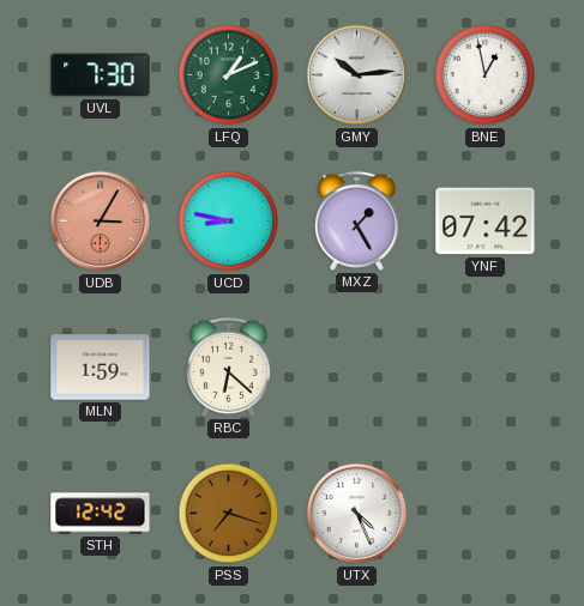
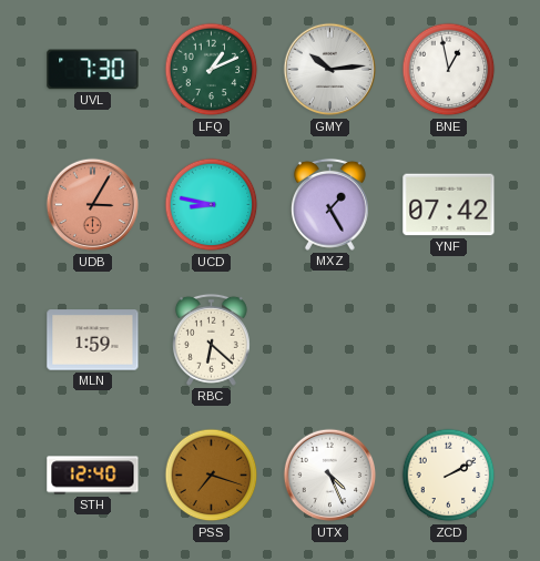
STH: 12:42 -> 12:40
ZCD: none -> 2:10
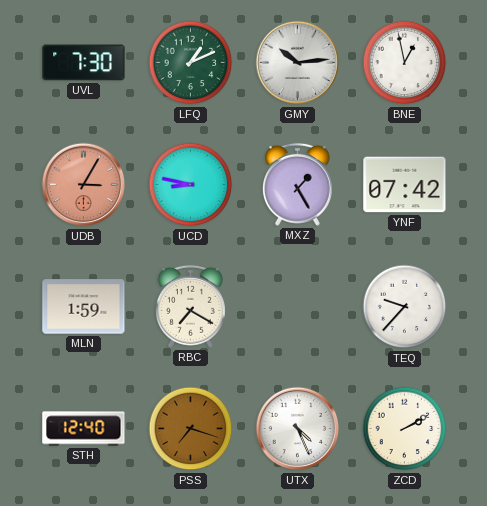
RBC: 6:22 -> 7:20
TEQ: none -> 9:37
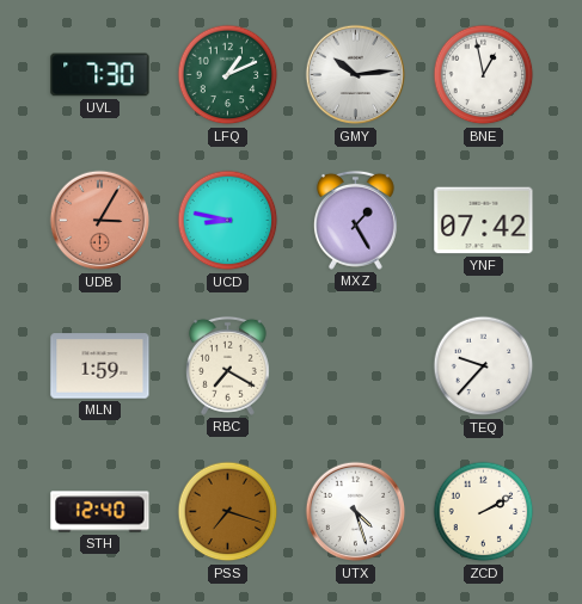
UTX: 4:26 -> 4:27
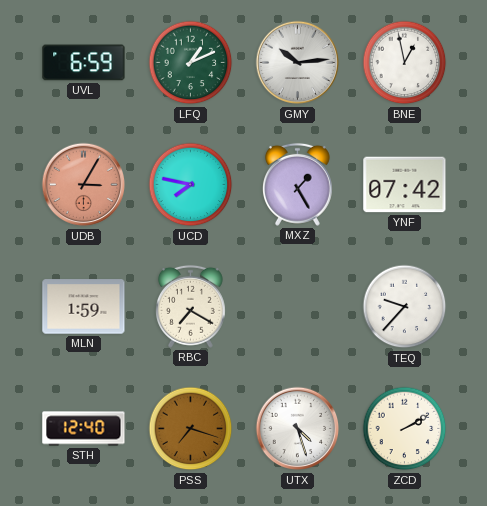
UVL: 7:30 -> 6:59
UCD: 8:47 -> 7:47
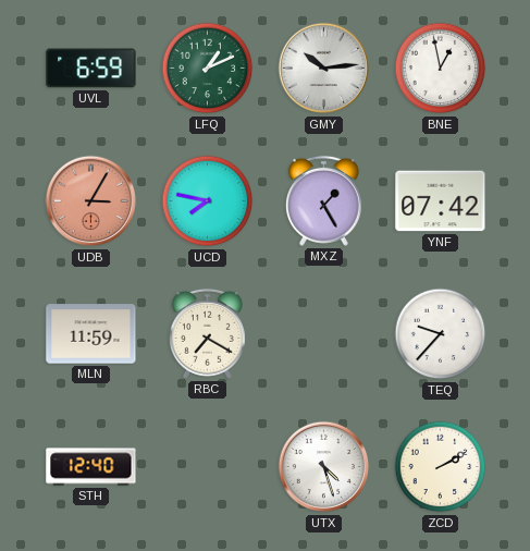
MLN: 1:59 -> 11:59
PSS: 7:18 -> none
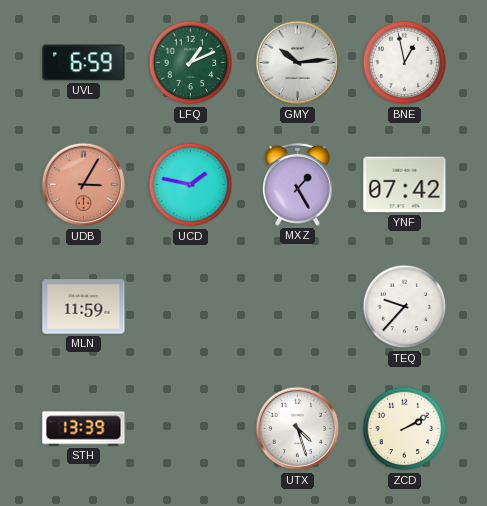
UCD: 7:47 -> 1:47
RBC: 7:20 -> none
STH: 12:40 -> 13:39
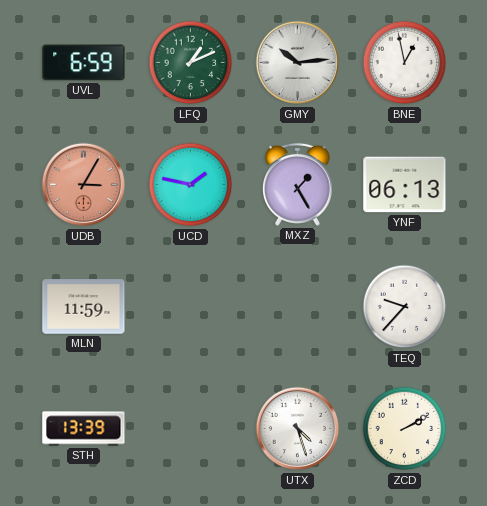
YNF: 07:42 -> 06:13
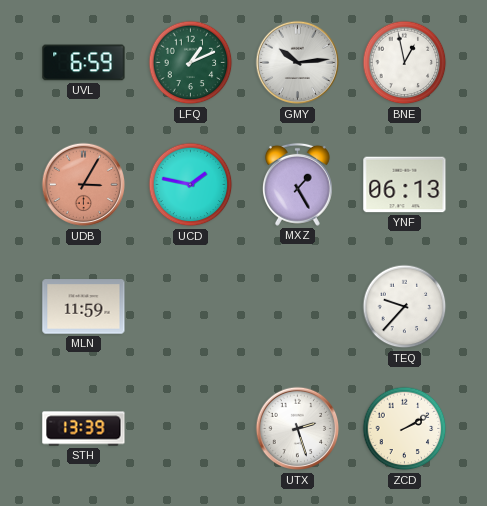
UTX: 4:27 -> 2:27
